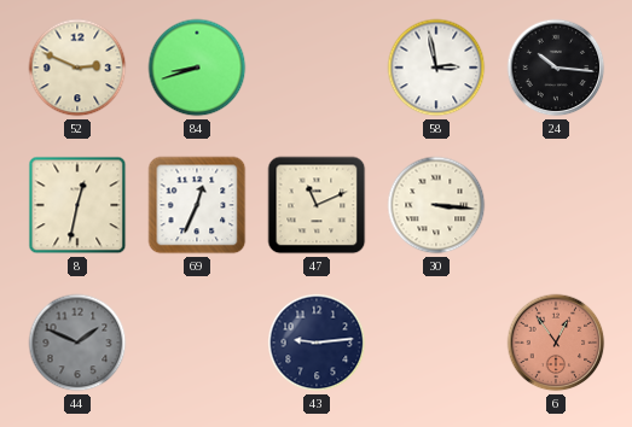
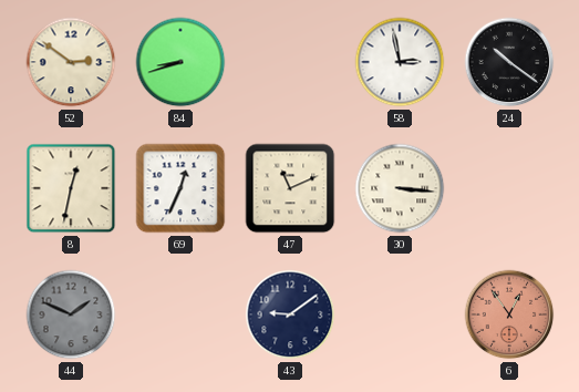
52: 2:49 -> 2:51
24: 10:16 -> 10:21
43: 9:14 -> 9:09
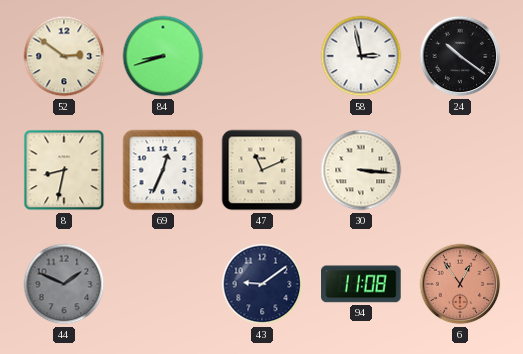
8: 12:32 -> 8:32
94: none -> 11:08
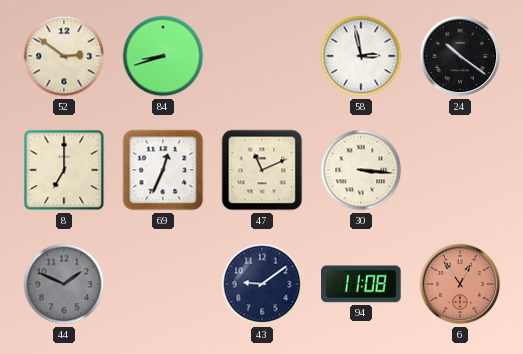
8: 8:32 -> 7:00
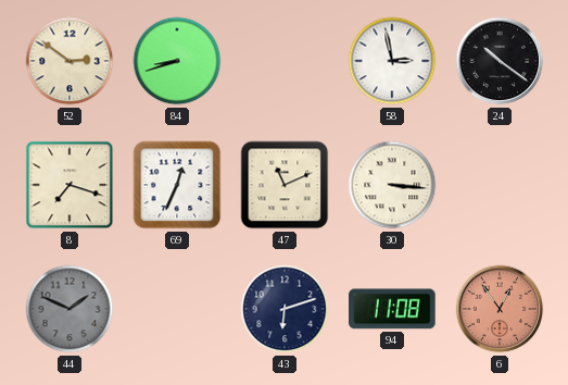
8: 7:00 -> 7:18
43: 9:09 -> 6:12
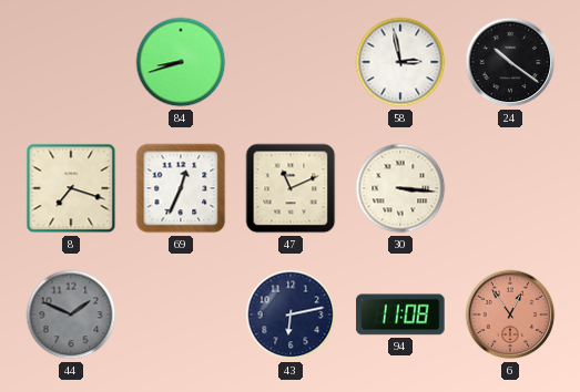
52: 2:51 -> none
43: 6:12 -> 6:13
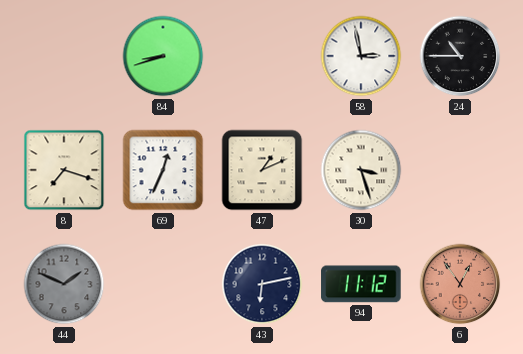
24: 10:21 -> 10:45
47: 11:11 -> 1:11
30: 3:16 -> 3:27
94: 11:08 -> 11:12
